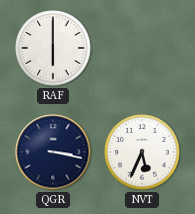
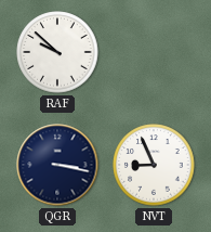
RAF: 6:00 -> 9:52
NVT: 5:34 -> 8:56
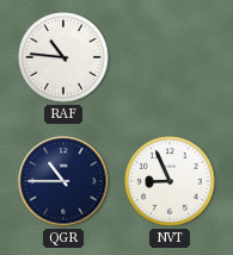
RAF: 9:52 -> 10:46
QGR: 3:17 -> 10:45
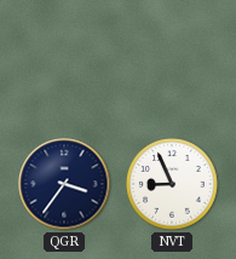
RAF: 10:46 -> none
QGR: 10:45 -> 3:36
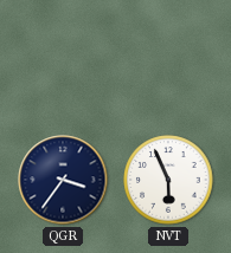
NVT: 8:56 -> 5:56
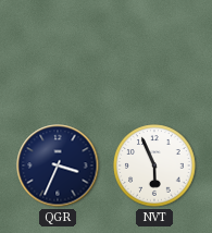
QGR: 3:36 -> 3:34
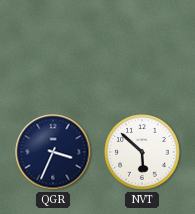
NVT: 5:56 -> 5:52
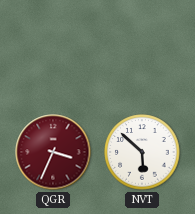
QGR dial: navy -> burgundy
